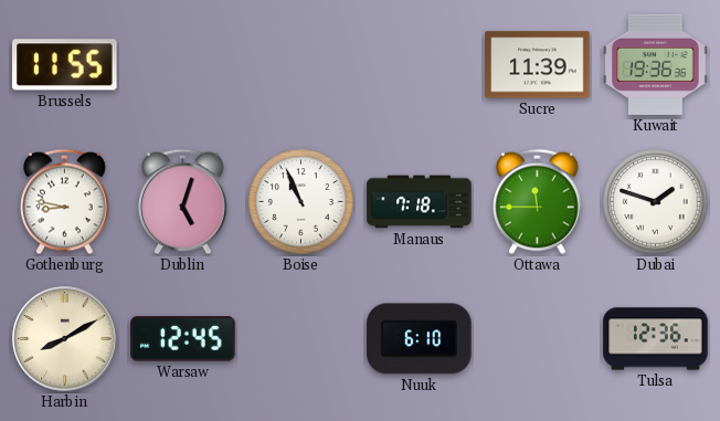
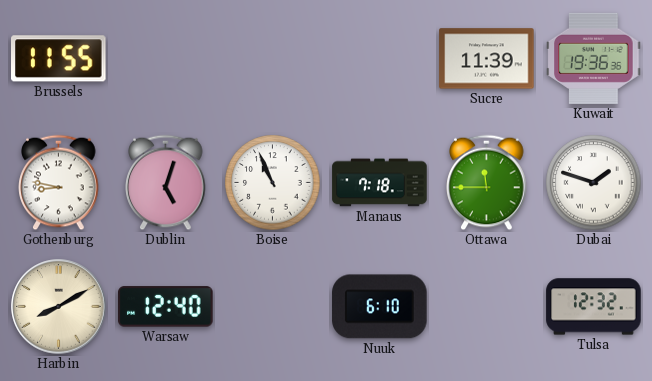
Warsaw: 12:45 -> 12:40
Tulsa: 12:36 -> 12:32
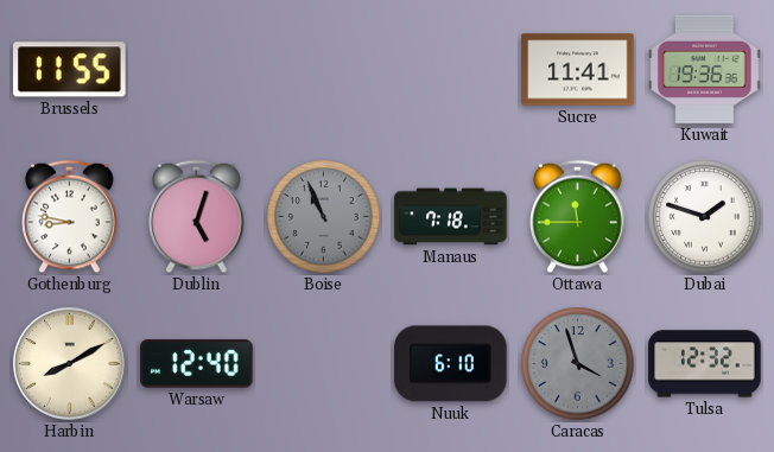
Sucre: 11:39 -> 11:41
Boise dial: white -> grey
Caracas: none -> 3:57
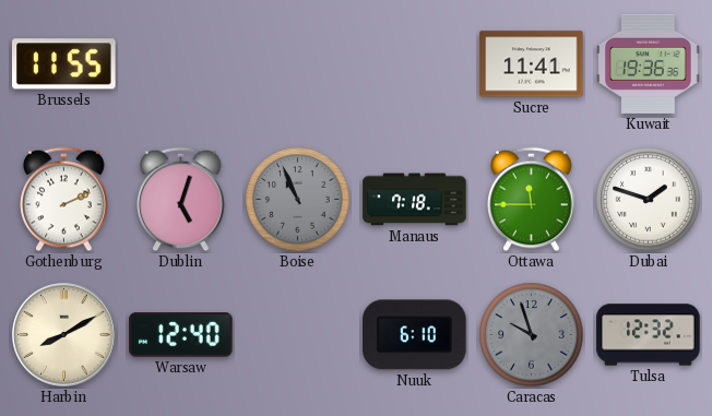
Gothenburg: 8:47 -> 2:11
Caracas: 3:57 -> 9:57
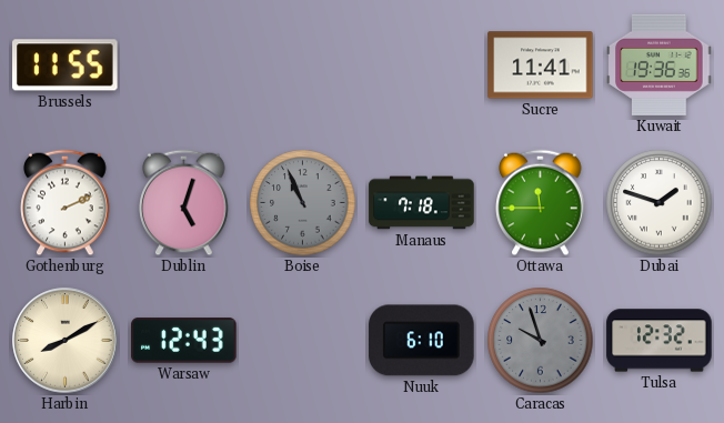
Warsaw: 12:40 -> 12:43
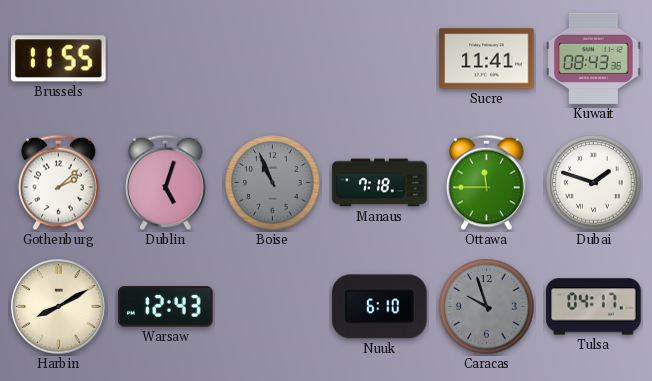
Kuwait: 19:36 -> 08:43
Gothenburg: 2:11 -> 2:08
Tulsa: 12:32 -> 04:17
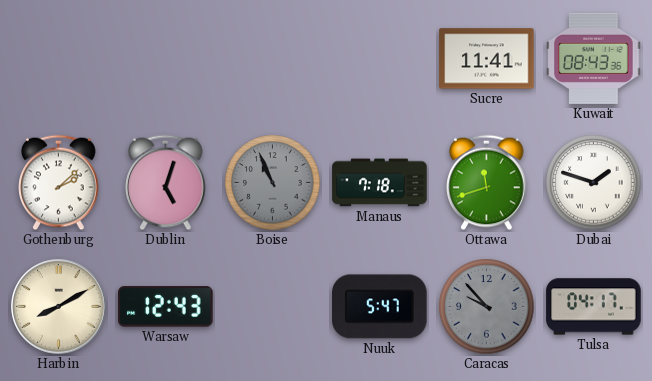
Brussels: 11:55 -> none
Ottawa: 11:45 -> 11:42
Nuuk: 6:10 -> 5:47
Caracas: 9:57 -> 9:53
